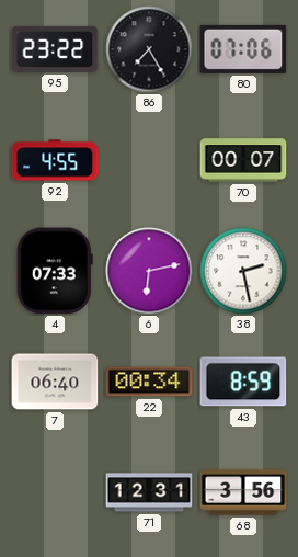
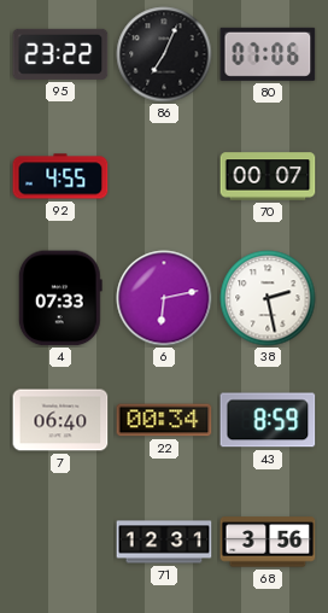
86: 7:25 -> 7:04
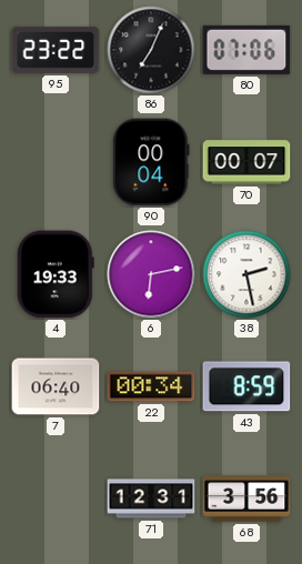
92: 4:55 -> none
90: none -> 00:04
4: 07:33 -> 19:33
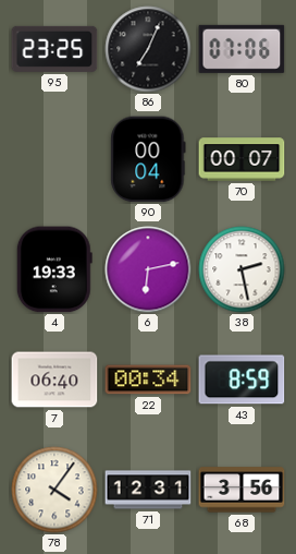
95: 23:22 -> 23:25
78: none -> 4:06
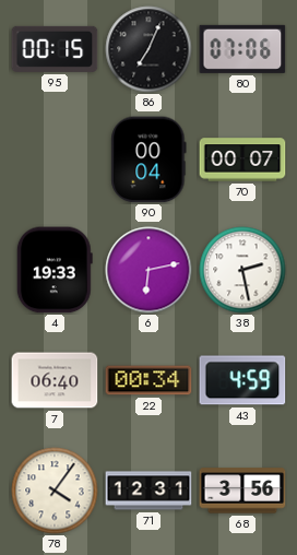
95: 23:25 -> 00:15
43: 8:59 -> 4:59
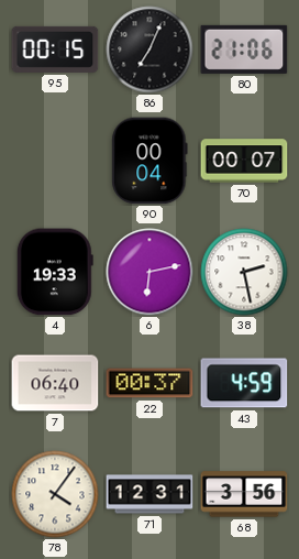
80: 07:06 -> 21:06
22: 00:34 -> 00:37
